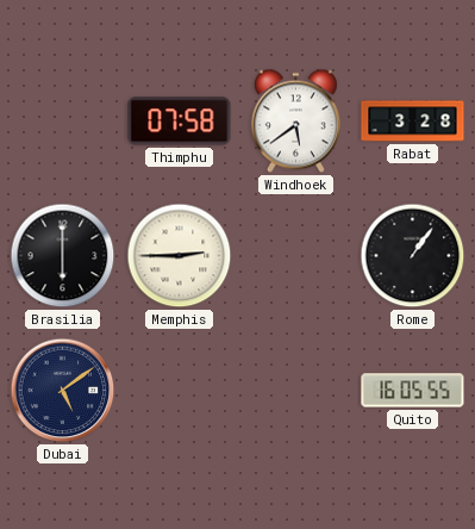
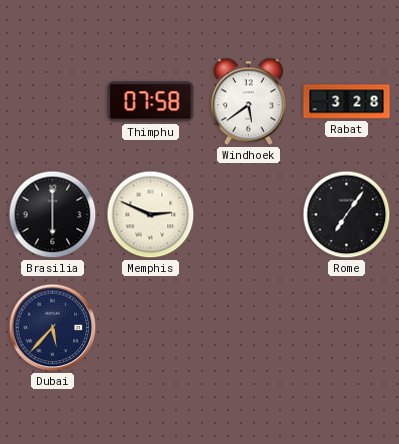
Memphis: 2:45 -> 2:49
Rome: 1:06 -> 7:06
Dubai: 5:09 -> 5:37
Quito: 16:05 -> none
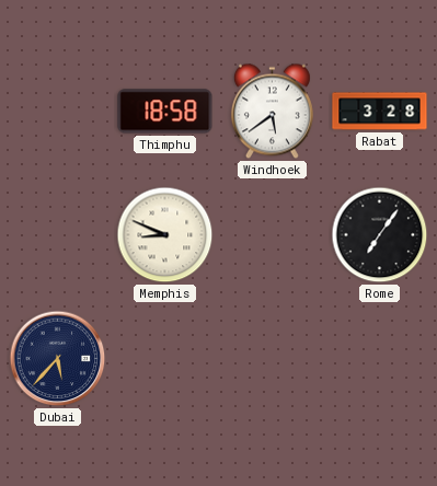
Thimphu: 07:58 -> 18:58
Brasilia: 6:00 -> none
Memphis: 2:49 -> 8:49
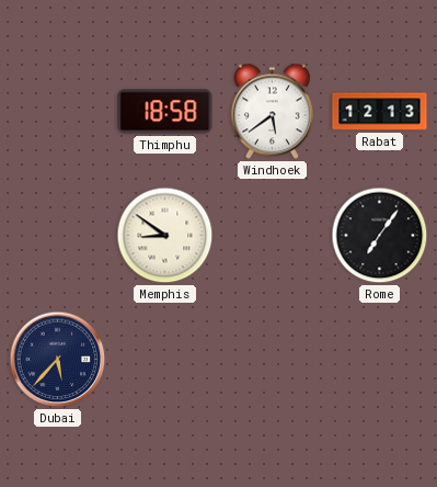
Rabat: 3:28 -> 12:13
Memphis: 8:49 -> 8:51
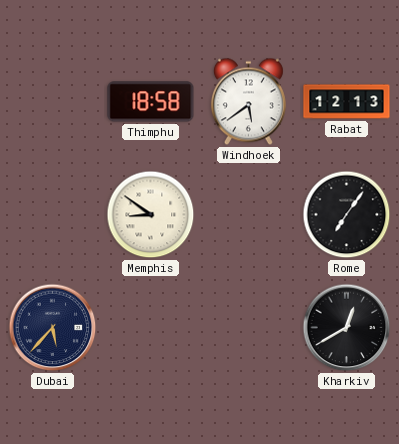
Kharkiv: none -> 12:40
